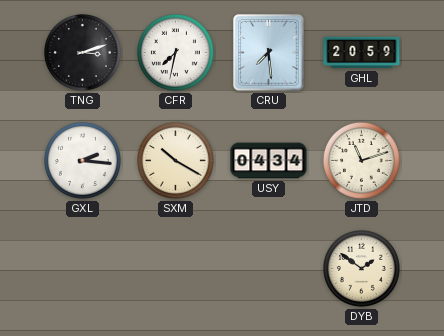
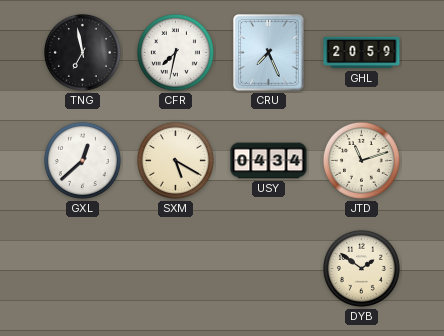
TNG: 3:12 -> 6:58
CRU: 7:29 -> 7:26
GXL: 2:16 -> 12:38
SXM: 10:20 -> 5:20
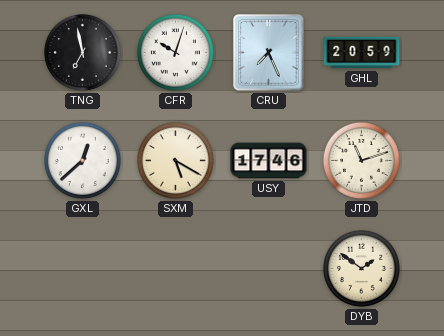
CFR: 7:32 -> 10:03
USY: 04:34 -> 17:46
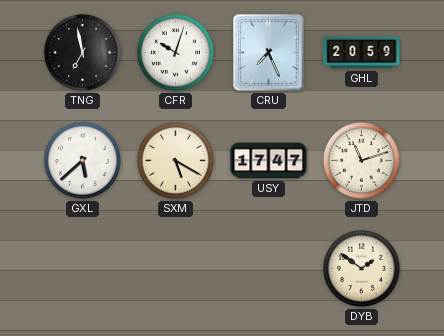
GXL: 12:38 -> 5:38
USY: 17:46 -> 17:47
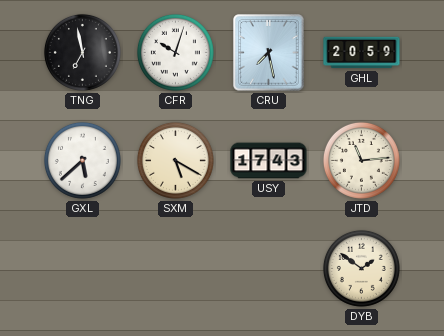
CRU: 7:26 -> 7:28
USY: 17:47 -> 17:43
JTD: 11:12 -> 11:14
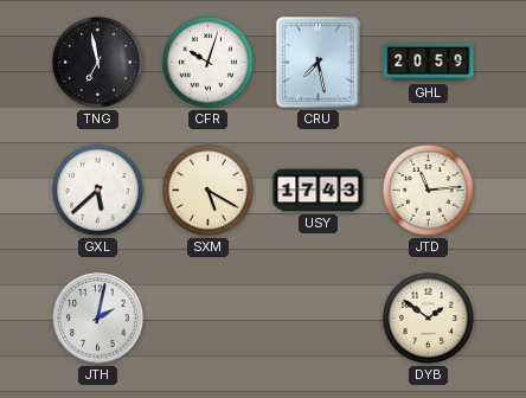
JTH: none -> 2:02
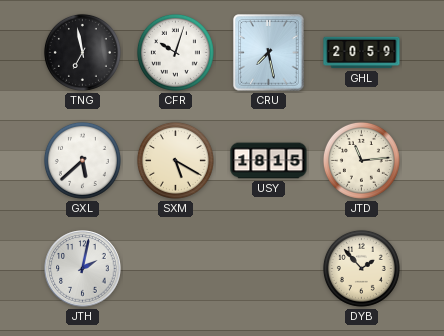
USY: 17:43 -> 18:15
DYB: 1:51 -> 1:53
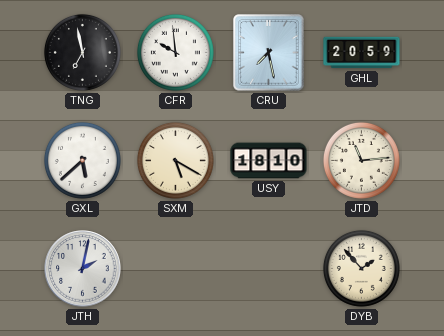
CFR: 10:03 -> 9:59
USY: 18:15 -> 18:10
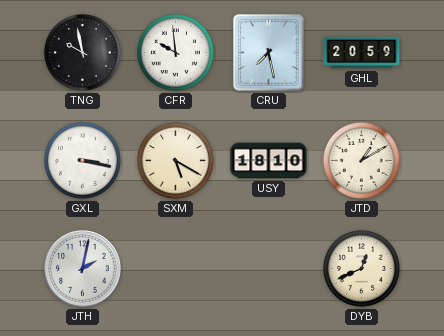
TNG: 6:58 -> 9:58
GXL: 5:38 -> 3:17
JTD: 11:14 -> 1:10
DYB: 1:53 -> 12:41
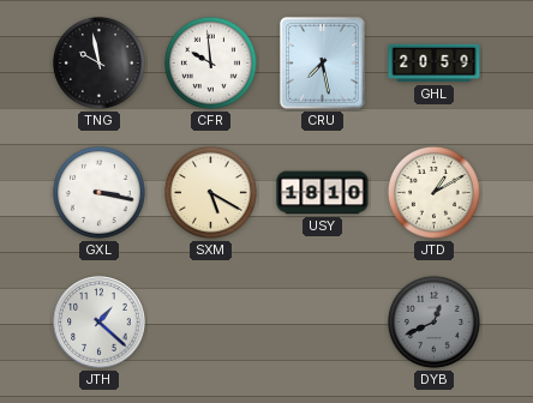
JTH: 2:02 -> 1:22
DYB dial: cream -> grey
